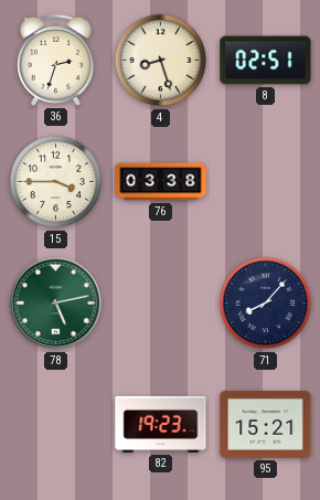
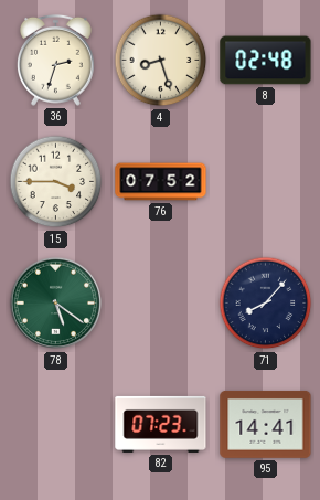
8: 02:51 -> 02:48
76: 03:38 -> 07:52
78: 5:13 -> 5:21
82: 19:23 -> 07:23
95: 15:21 -> 14:41
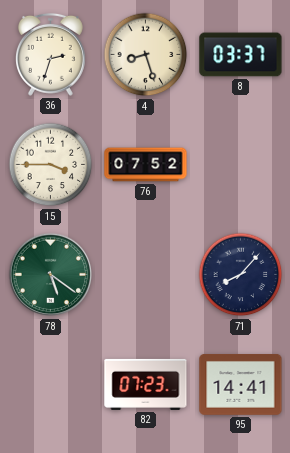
8: 02:48 -> 03:37
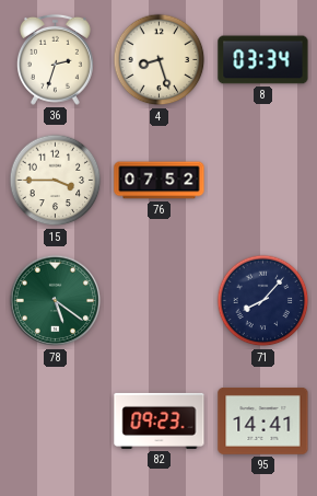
8: 03:37 -> 03:34
82: 07:23 -> 09:23
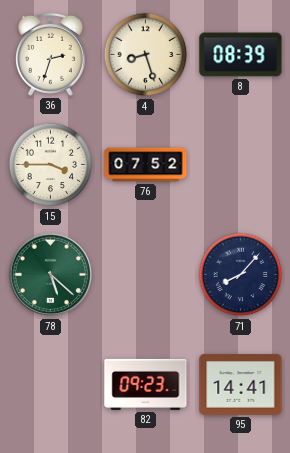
8: 03:34 -> 08:39
78: 5:21 -> 5:22
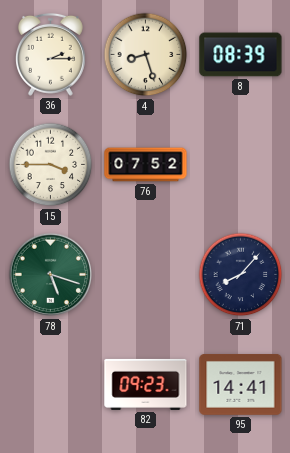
36: 2:33 -> 2:15
78: 5:22 -> 5:18
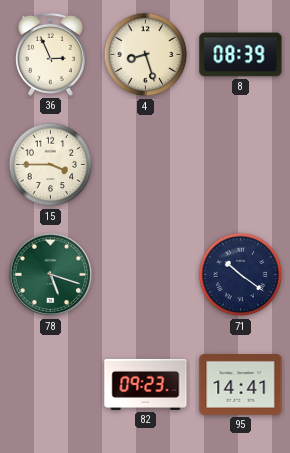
36: 2:15 -> 2:56
76: 07:52 -> none
71: 8:07 -> 10:21
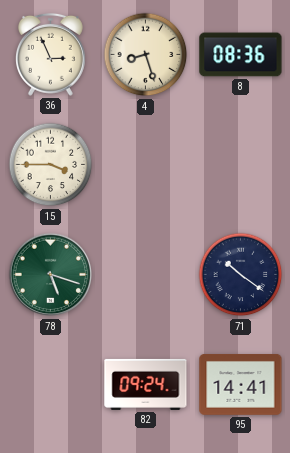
8: 08:39 -> 08:36
82: 09:23 -> 09:24
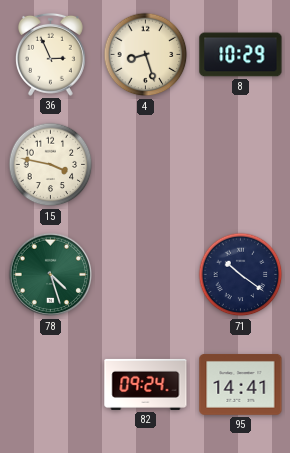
8: 08:36 -> 10:29
15: 3:45 -> 3:47
78: 5:18 -> 4:27
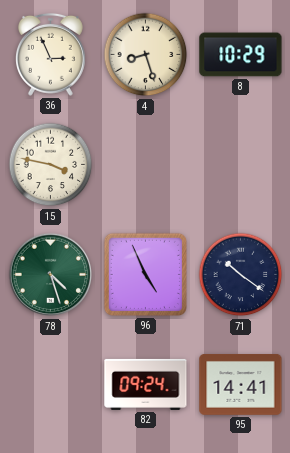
96: none -> 4:56
